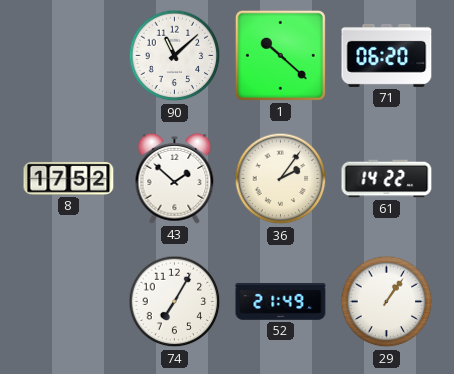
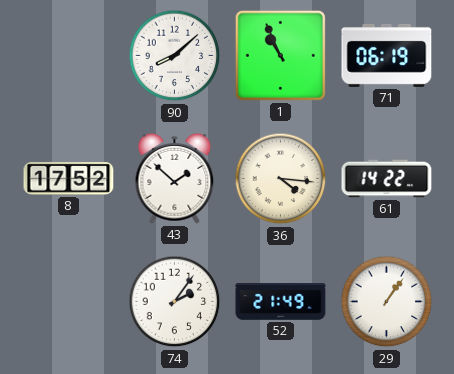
90: 11:08 -> 8:08
1: 10:22 -> 10:56
71: 06:20 -> 06:19
36: 2:06 -> 4:16
74: 7:05 -> 2:06
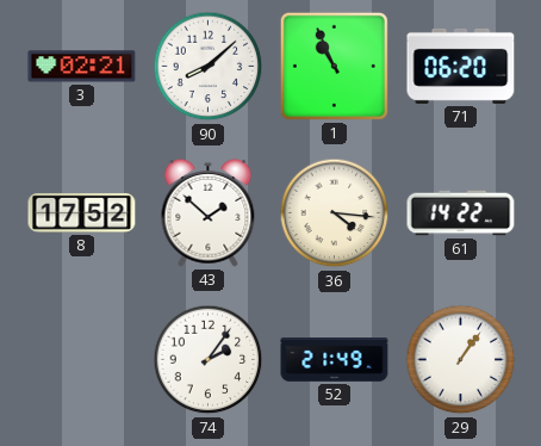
3: none -> 02:21
71: 06:19 -> 06:20
